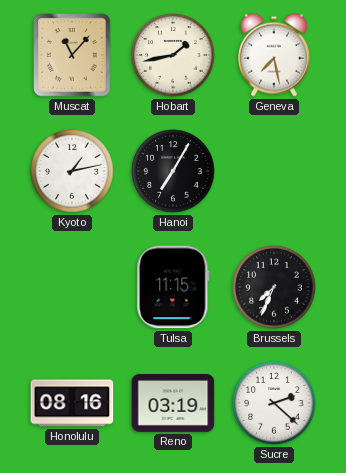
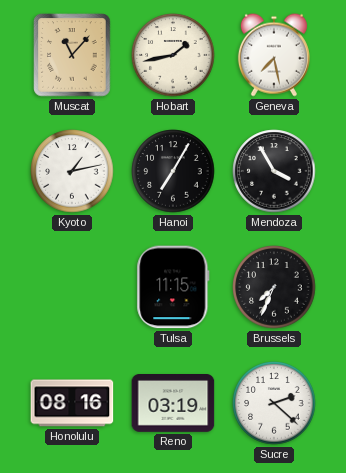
Mendoza: none -> 3:55
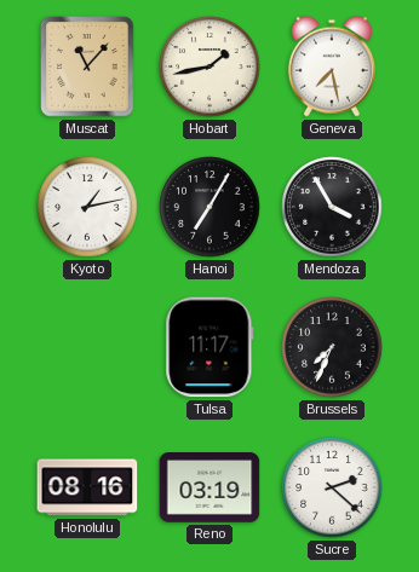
Tulsa: 11:15 -> 11:17
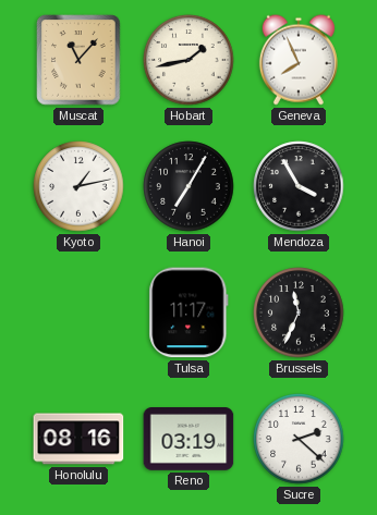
Geneva: 7:28 -> 7:56
Brussels: 7:34 -> 11:34
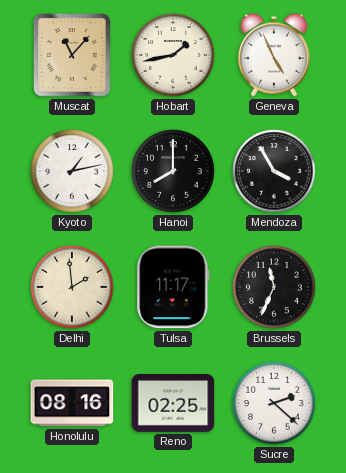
Geneva: 7:56 -> 4:56
Hanoi: 7:05 -> 8:00
Delhi: none -> 1:59
Reno: 03:19 -> 02:25
